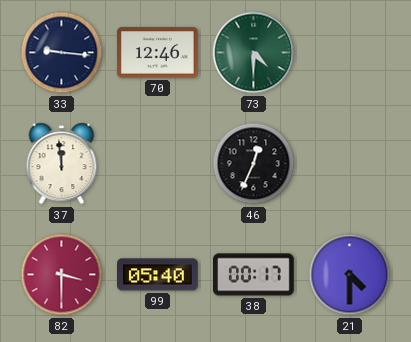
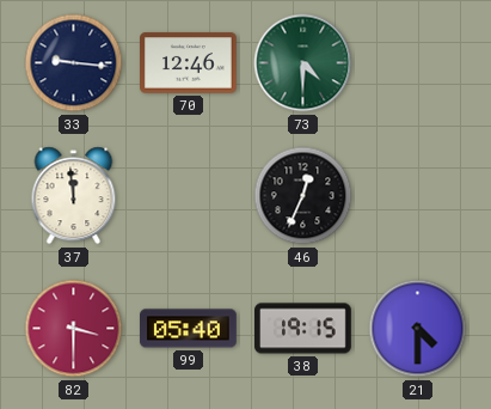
38: 00:17 -> 19:15
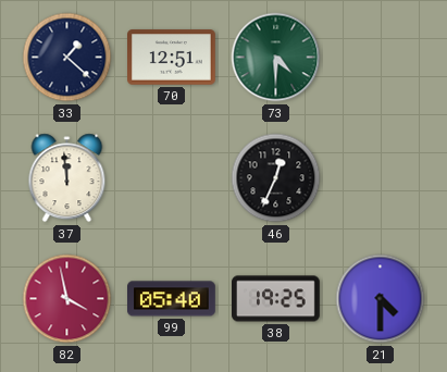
33: 9:16 -> 1:22
70: 12:46 -> 12:51
82: 3:30 -> 3:58
38: 19:15 -> 19:25
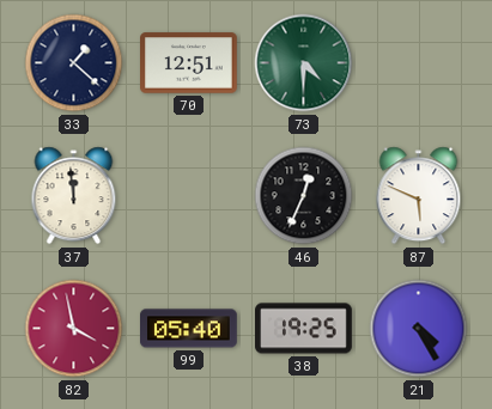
87: none -> 5:49
21: 4:30 -> 4:25
